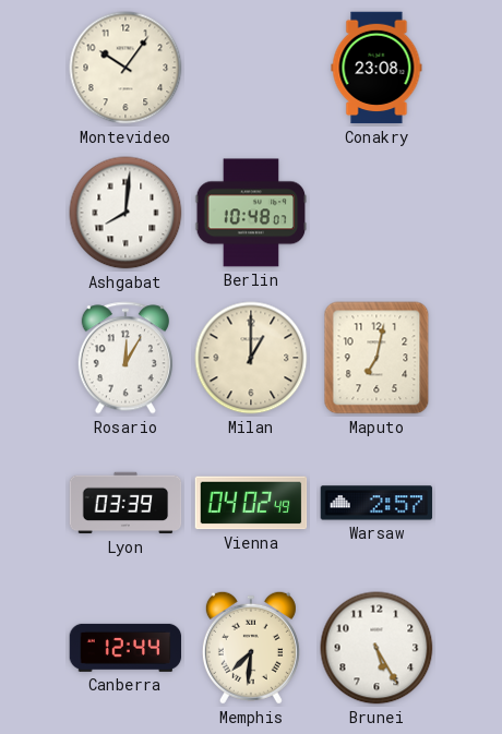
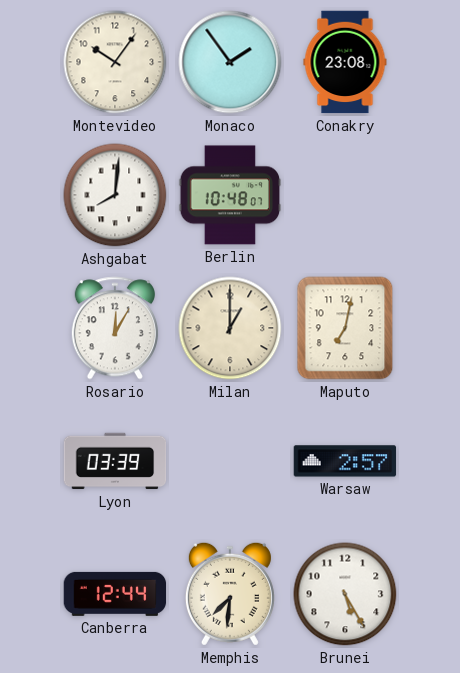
Monaco: none -> 1:54
Vienna: 04:02 -> none
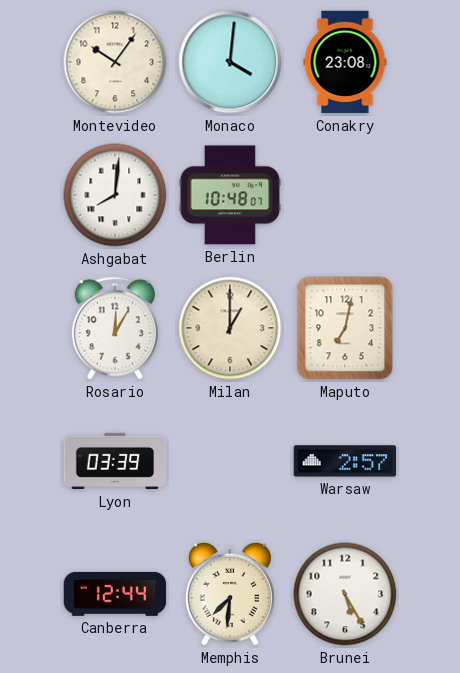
Monaco: 1:54 -> 4:01
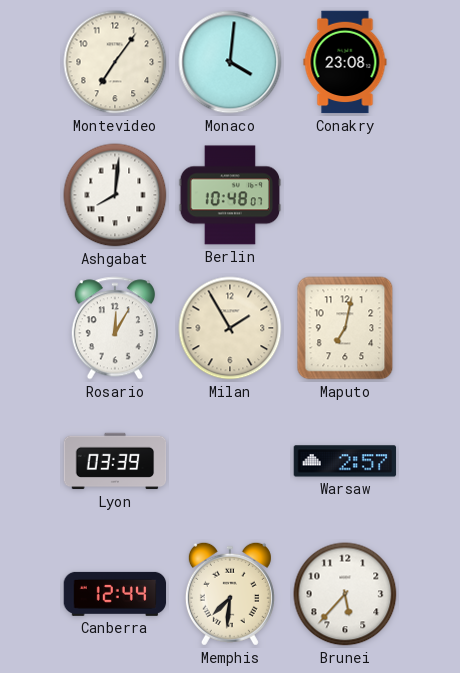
Montevideo: 10:06 -> 7:06
Milan: 1:00 -> 1:55
Brunei: 5:25 -> 5:37
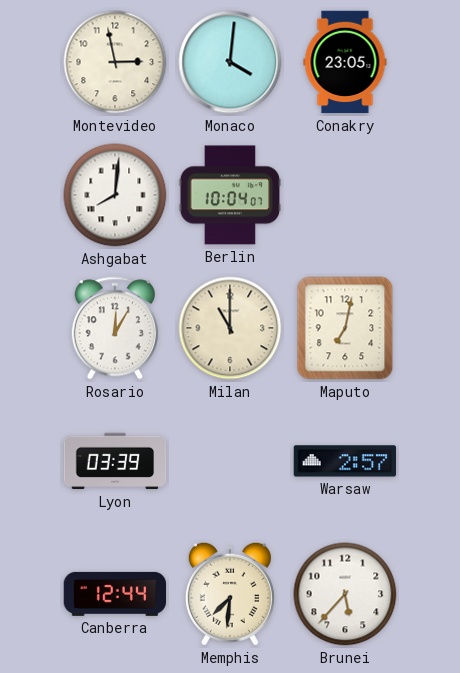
Montevideo: 7:06 -> 2:58
Conakry: 23:08 -> 23:05
Berlin: 10:48 -> 10:04
Milan: 1:55 -> 11:00
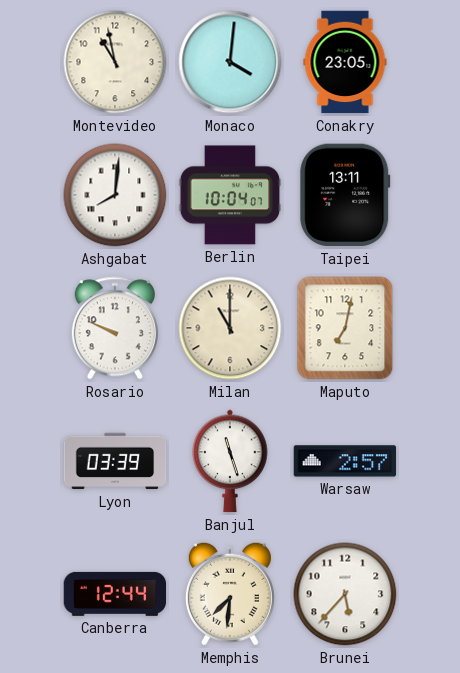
Montevideo: 2:58 -> 10:58
Taipei: none -> 13:11
Rosario: 12:05 -> 9:49
Banjul: none -> 11:27
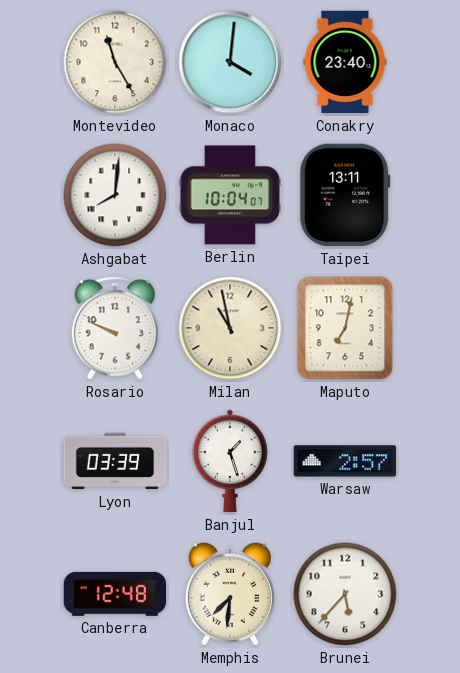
Montevideo: 10:58 -> 11:25
Conakry: 23:05 -> 23:40
Milan: 11:00 -> 10:58
Banjul: 11:27 -> 1:27
Canberra: 12:44 -> 12:48
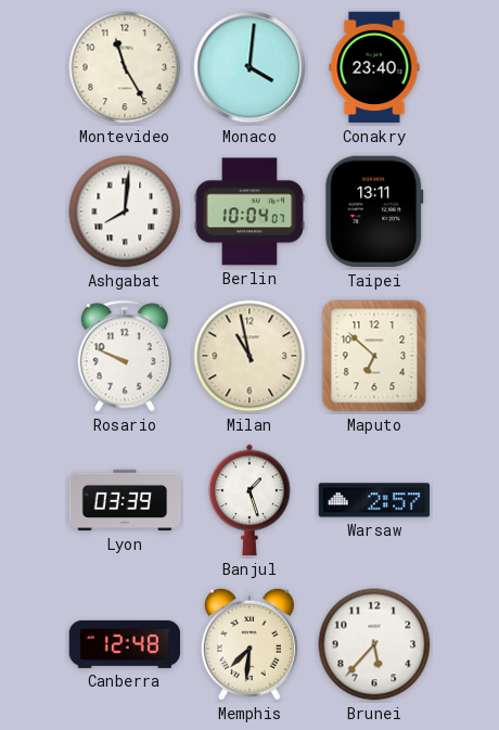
Maputo: 7:02 -> 6:52
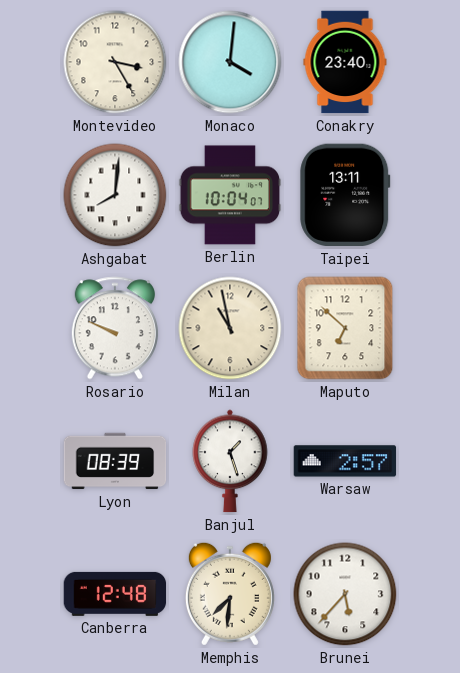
Montevideo: 11:25 -> 3:25
Lyon: 03:39 -> 08:39
